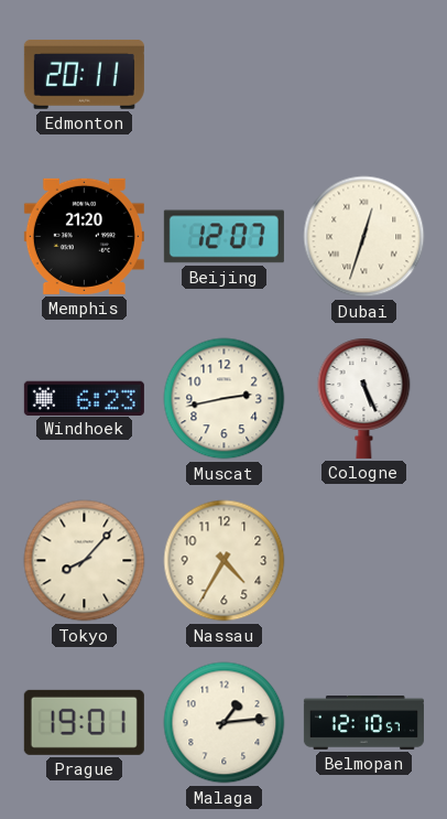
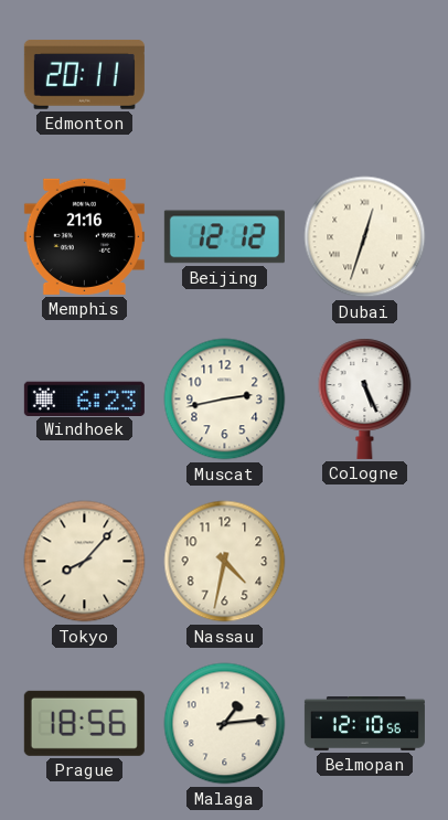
Memphis: 21:20 -> 21:16
Beijing: 12:07 -> 12:12
Nassau: 4:35 -> 4:32
Prague: 19:01 -> 18:56
Belmopan: 12:10:57 -> 12:10:56
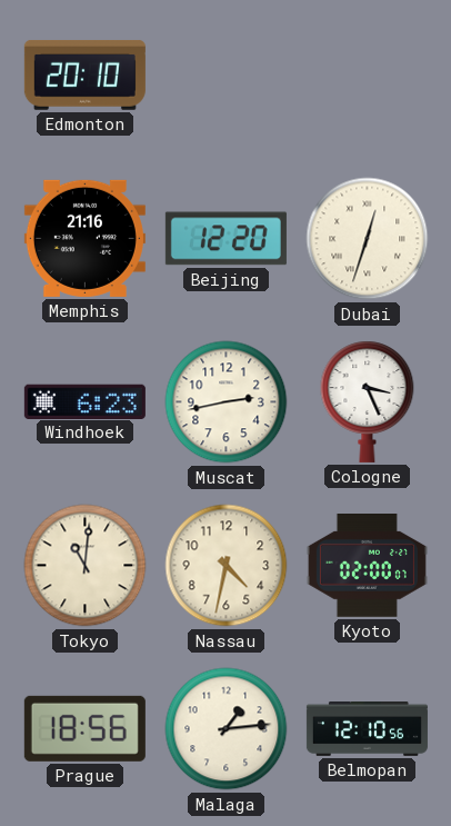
Edmonton: 20:11 -> 20:10
Beijing: 12:12 -> 12:20
Cologne: 5:26 -> 3:26
Tokyo: 8:07 -> 11:01
Kyoto: none -> 02:00
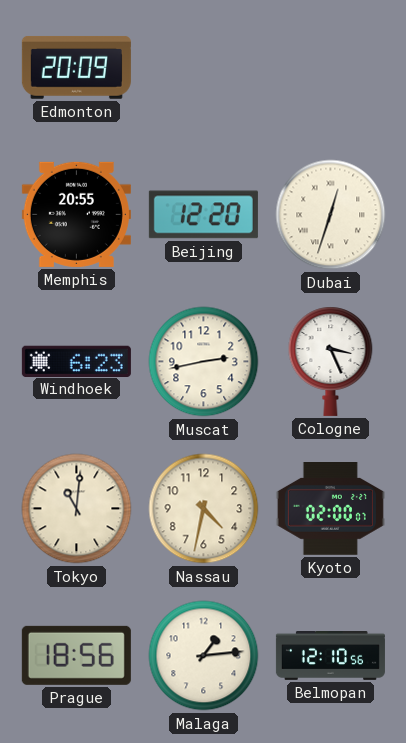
Edmonton: 20:10 -> 20:09
Memphis: 21:16 -> 20:55
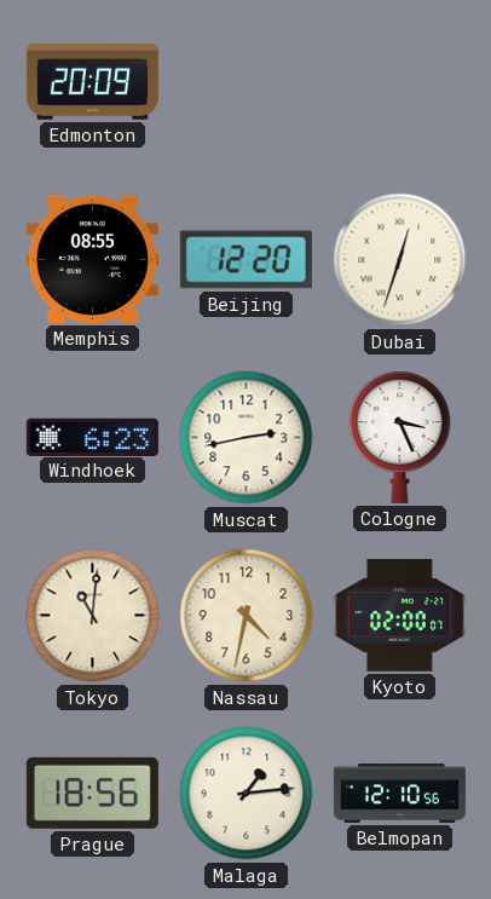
Memphis: 20:55 -> 08:55
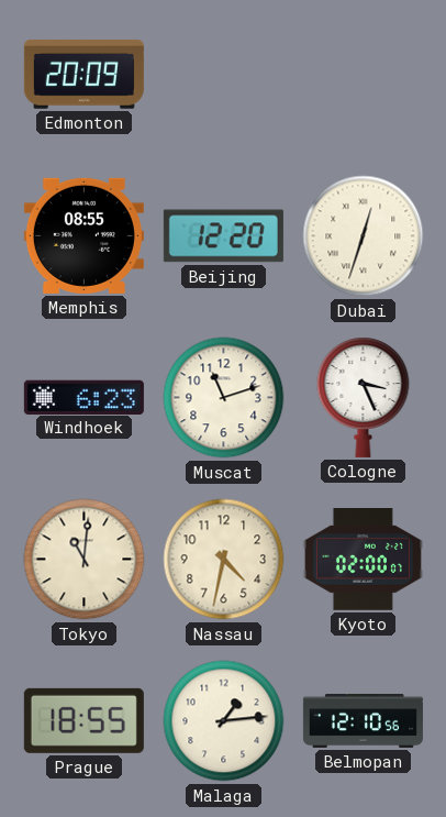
Muscat: 2:43 -> 11:12
Prague: 18:56 -> 18:55
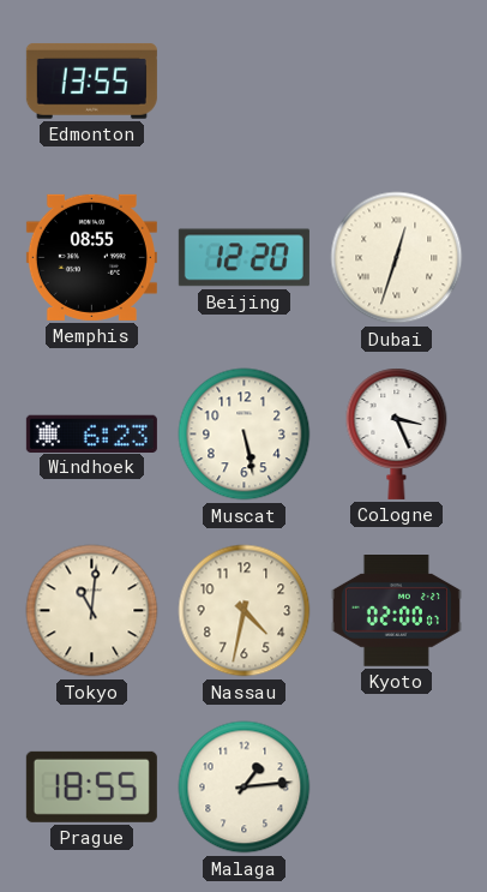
Edmonton: 20:09 -> 13:55
Muscat: 11:12 -> 5:28
Belmopan: 12:10 -> none
